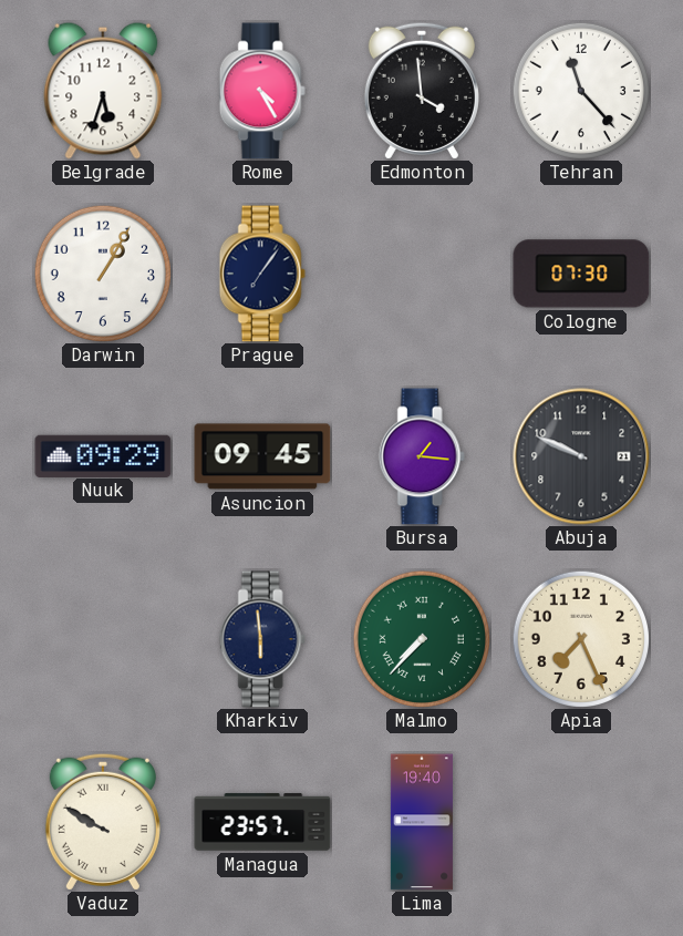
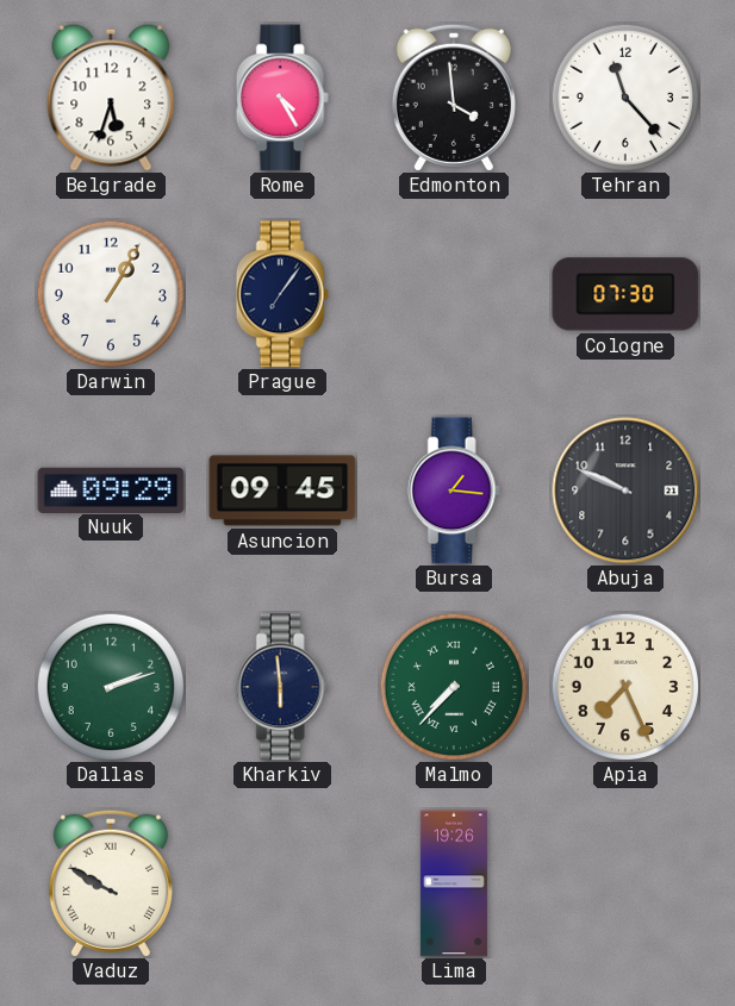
Dallas: none -> 2:12
Managua: 23:57 -> none
Lima: 19:40 -> 19:26
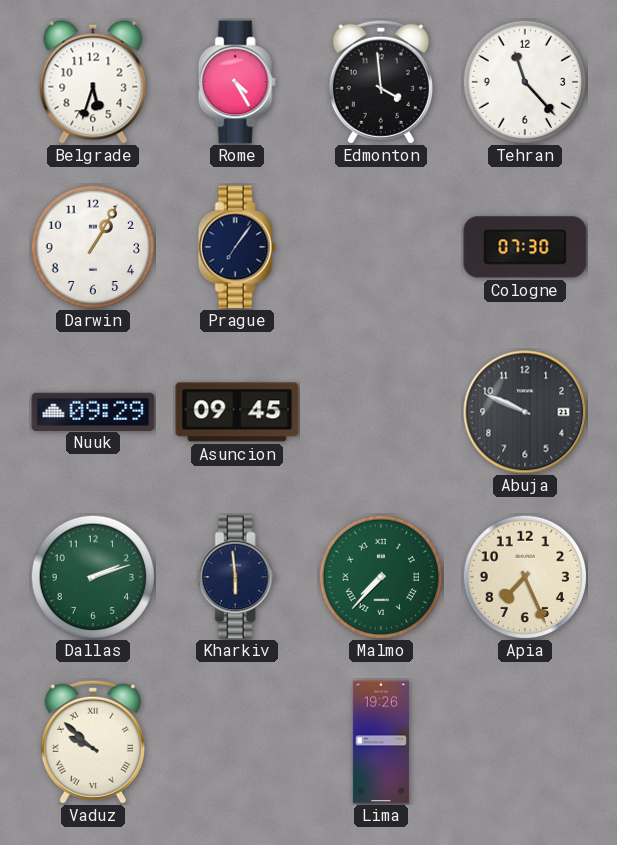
Bursa: 1:16 -> none
Vaduz: 9:50 -> 9:52
